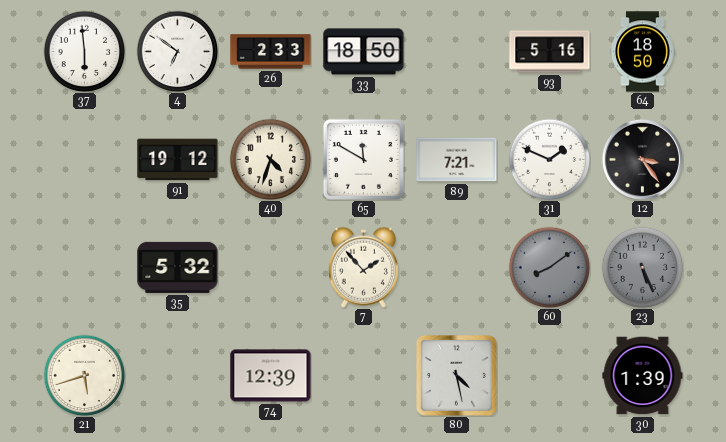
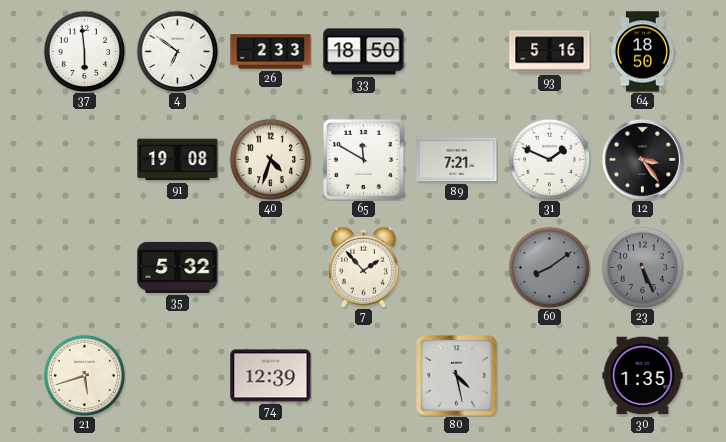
91: 19:12 -> 19:08
30: 1:39 -> 1:35
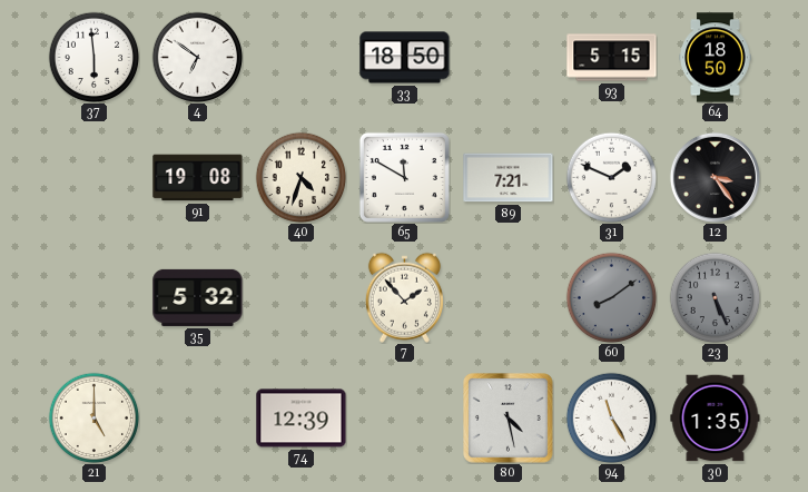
26: 2:33 -> none
93: 5:16 -> 5:15
21: 5:42 -> 5:00
94: none -> 11:25
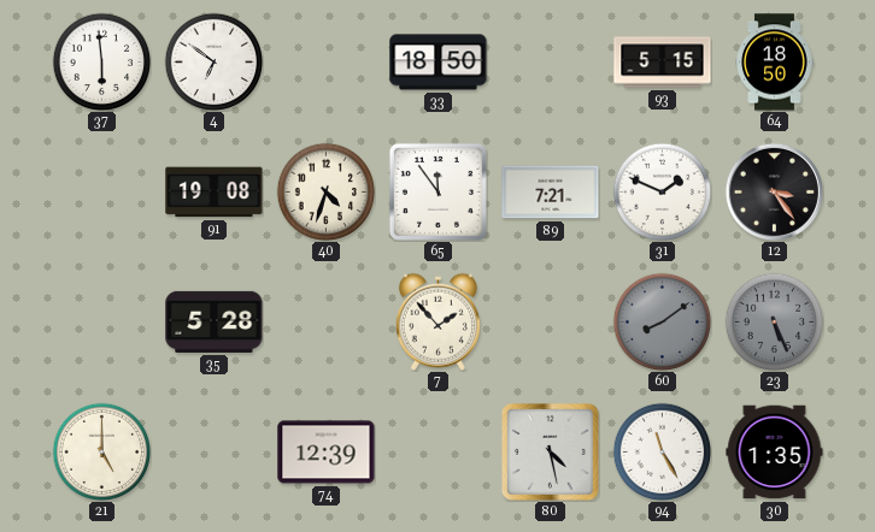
65: 11:50 -> 11:54
35: 5:32 -> 5:28
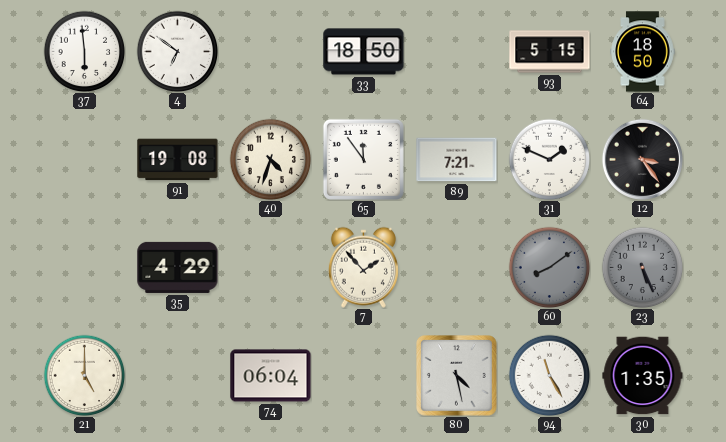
35: 5:28 -> 4:29
74: 12:39 -> 06:04
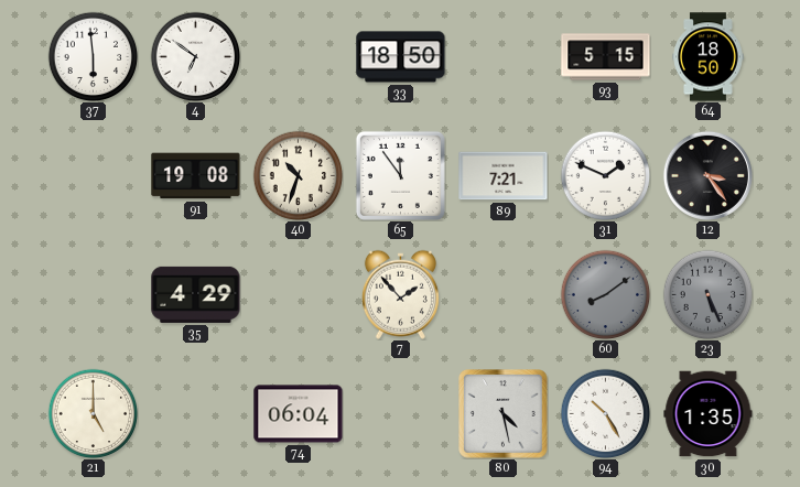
40: 4:33 -> 10:33
94: 11:25 -> 10:25
